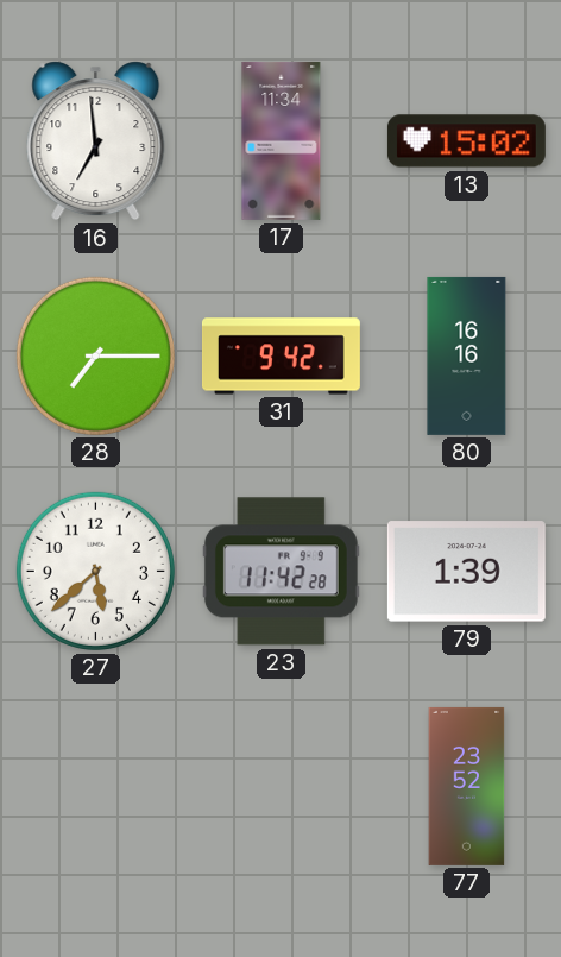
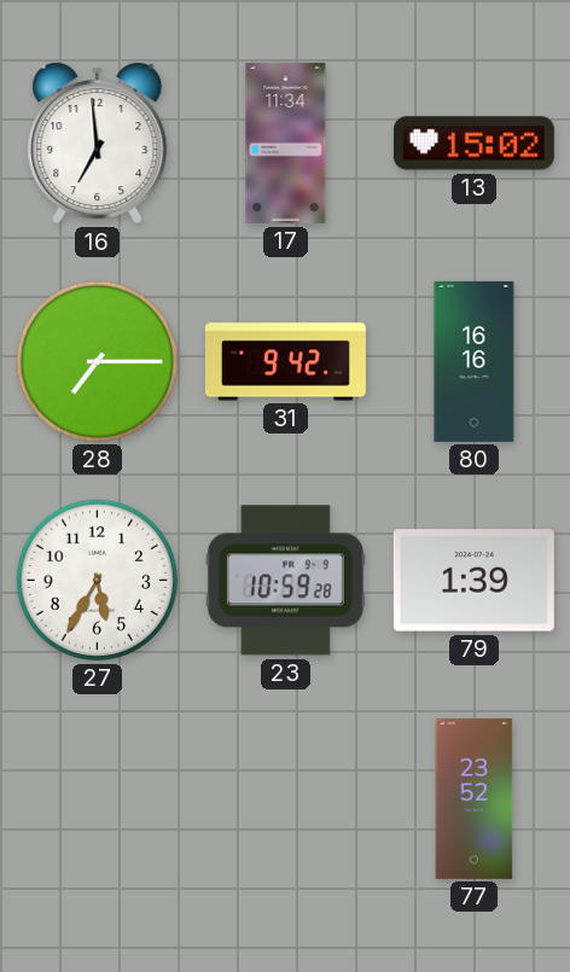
27: 5:38 -> 5:35
23: 11:42 -> 10:59
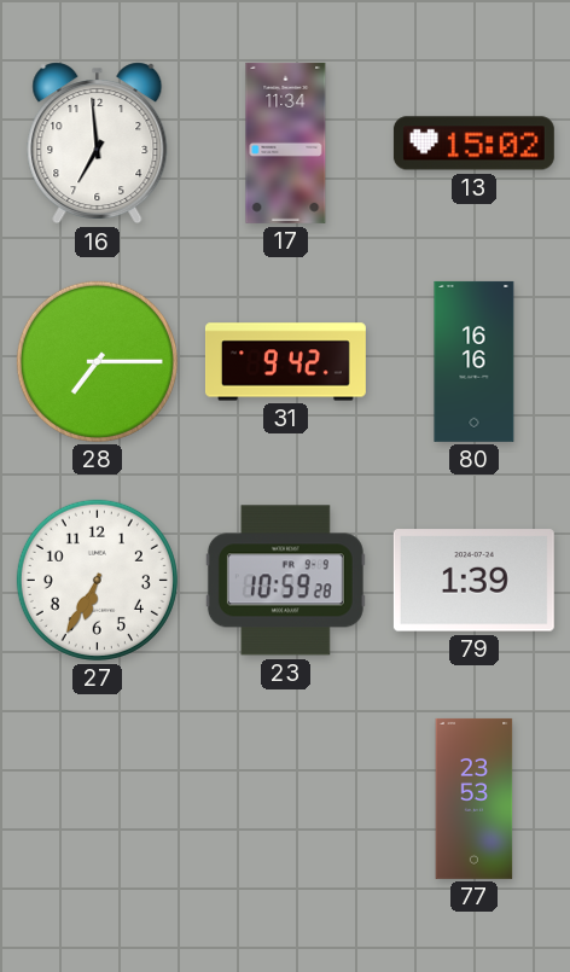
27: 5:35 -> 6:35
77: 23:52 -> 23:53
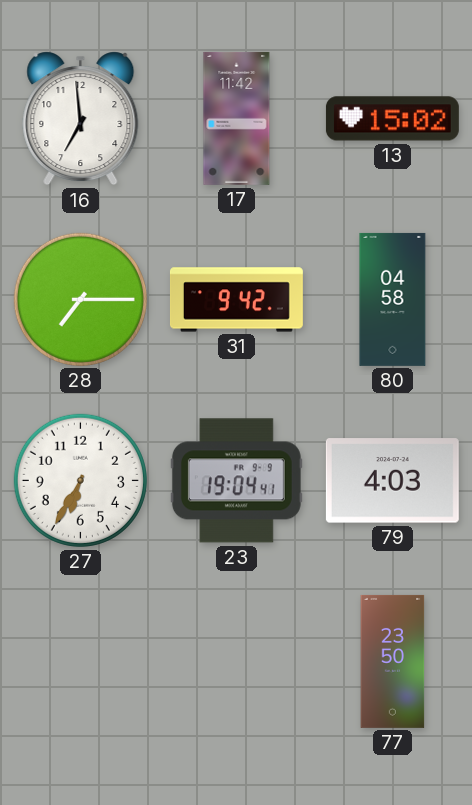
17: 11:34 -> 11:42
80: 16:16 -> 04:58
23: 10:59 -> 19:04
79: 1:39 -> 4:03
77: 23:53 -> 23:50
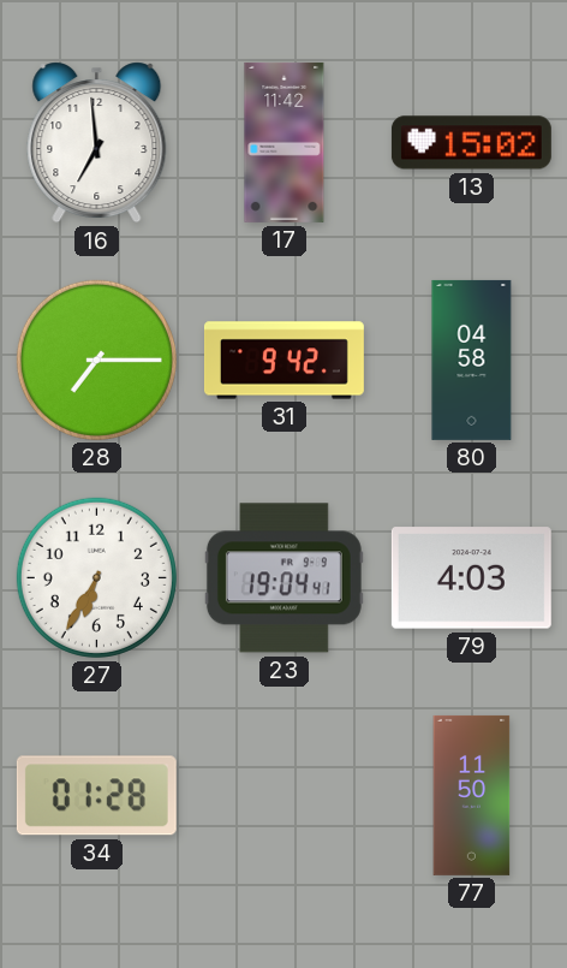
34: none -> 01:28
77: 23:50 -> 11:50
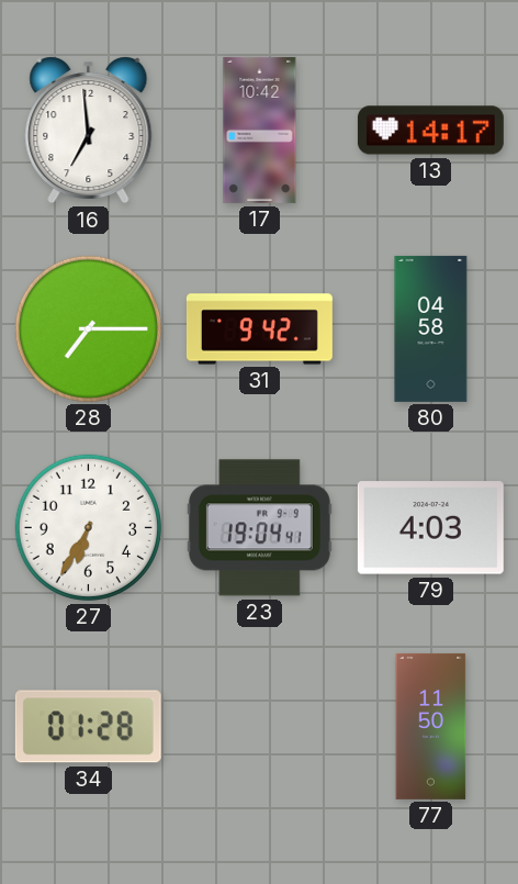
17: 11:42 -> 10:42
13: 15:02 -> 14:17
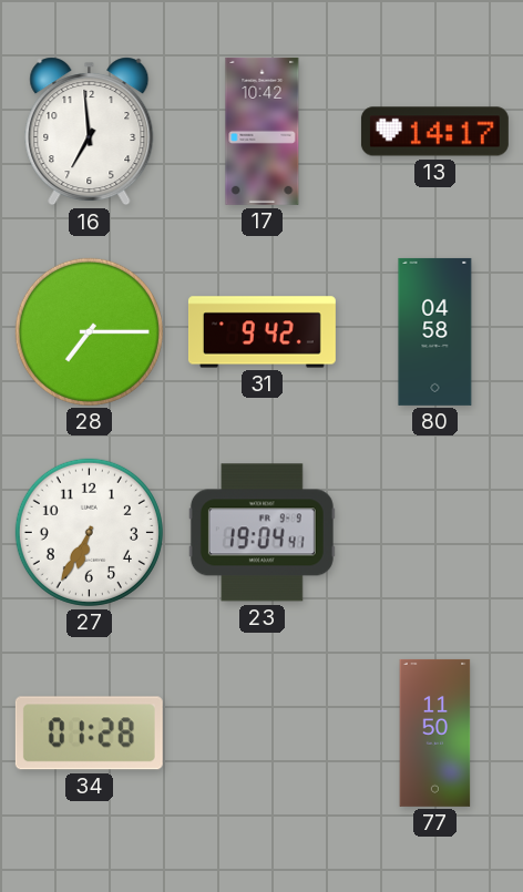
79: 4:03 -> none
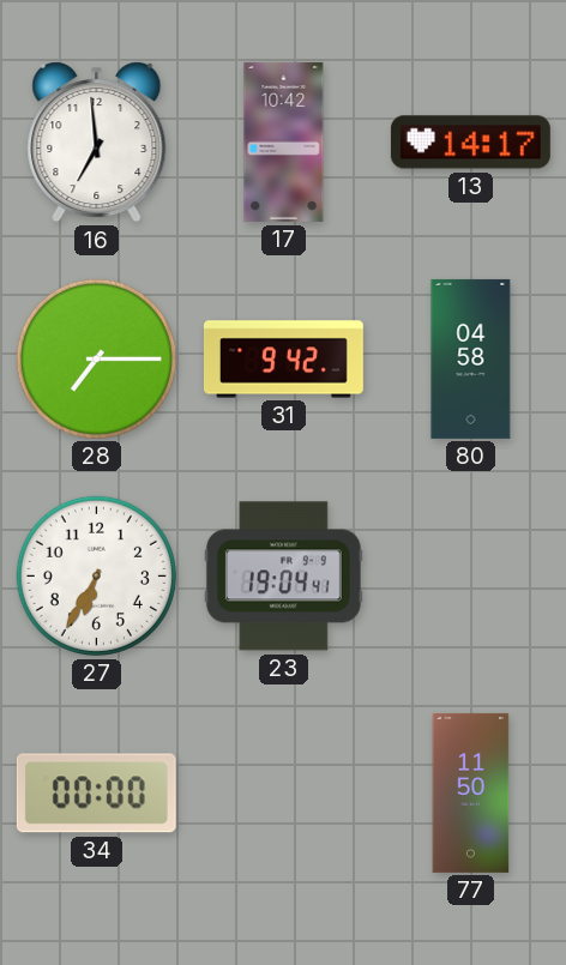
34: 01:28 -> 00:00
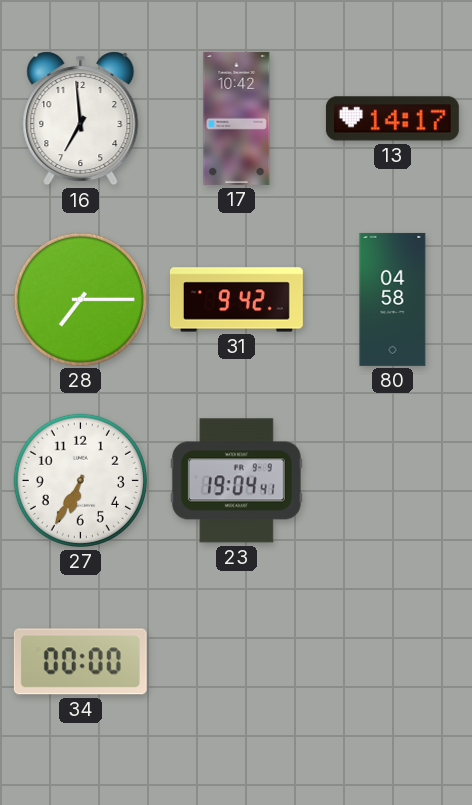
77: 11:50 -> none
